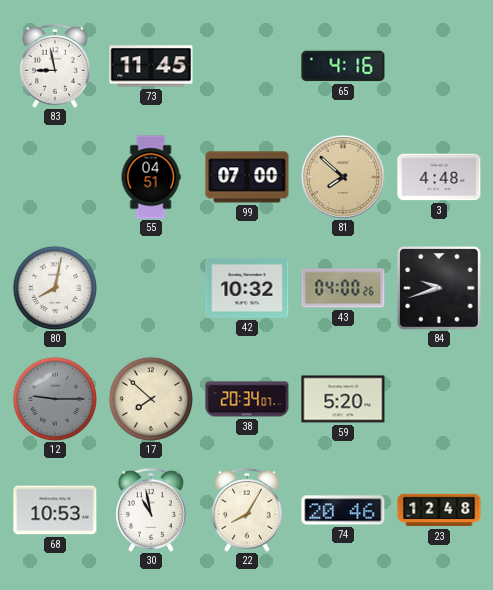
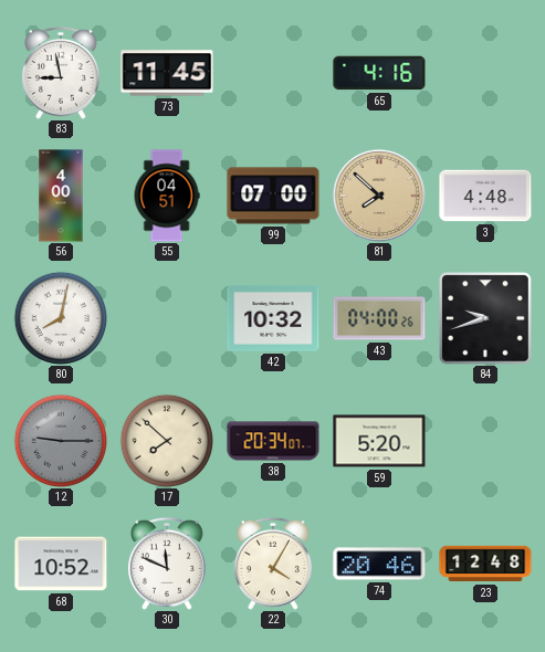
56: none -> 4:00
68: 10:53 -> 10:52
30: 10:58 -> 11:49
22: 8:05 -> 4:05
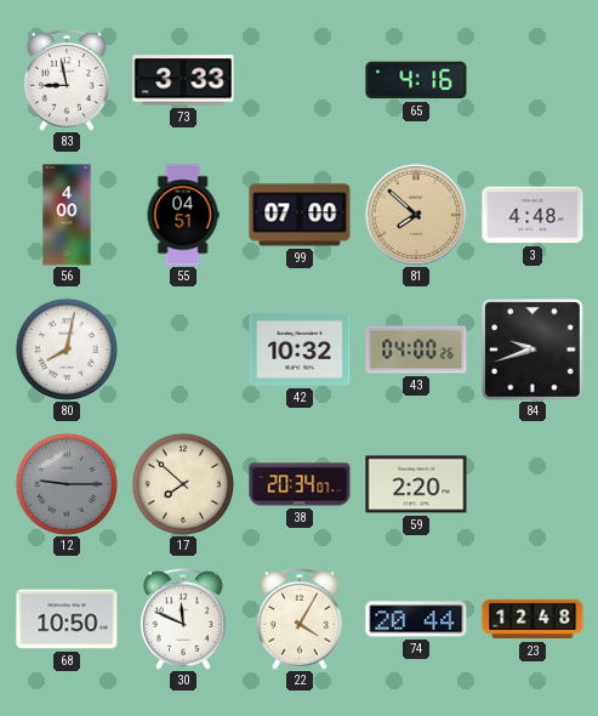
73: 11:45 -> 3:33
59: 5:20 -> 2:20
68: 10:52 -> 10:50
74: 20:46 -> 20:44
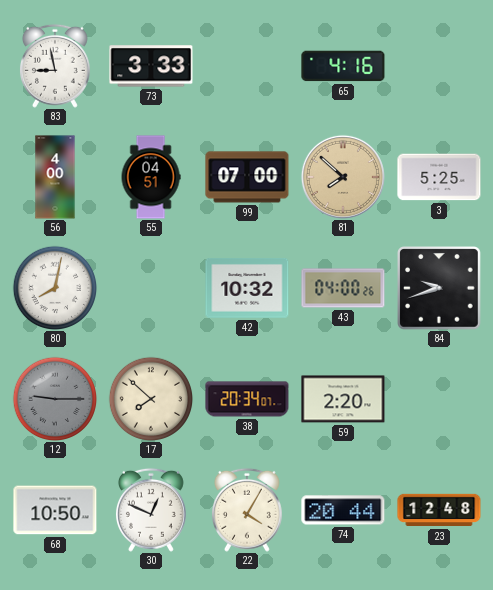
3: 4:48 -> 5:25
30: 11:49 -> 12:49
